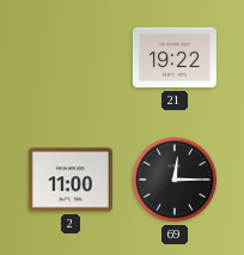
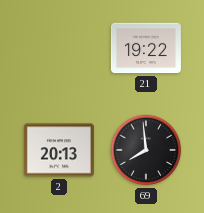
2: 11:00 -> 20:13
69: 12:15 -> 7:59
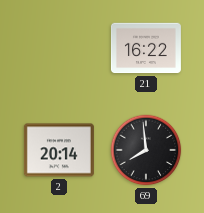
21: 19:22 -> 16:22
2: 20:13 -> 20:14
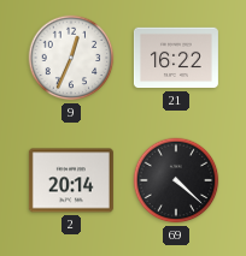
9: none -> 12:34
69: 7:59 -> 4:22
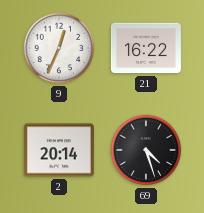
69: 4:22 -> 4:27
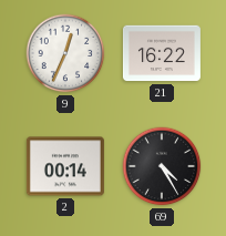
2: 20:14 -> 00:14
69: 4:27 -> 4:25
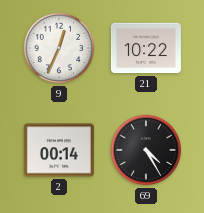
21: 16:22 -> 10:22
